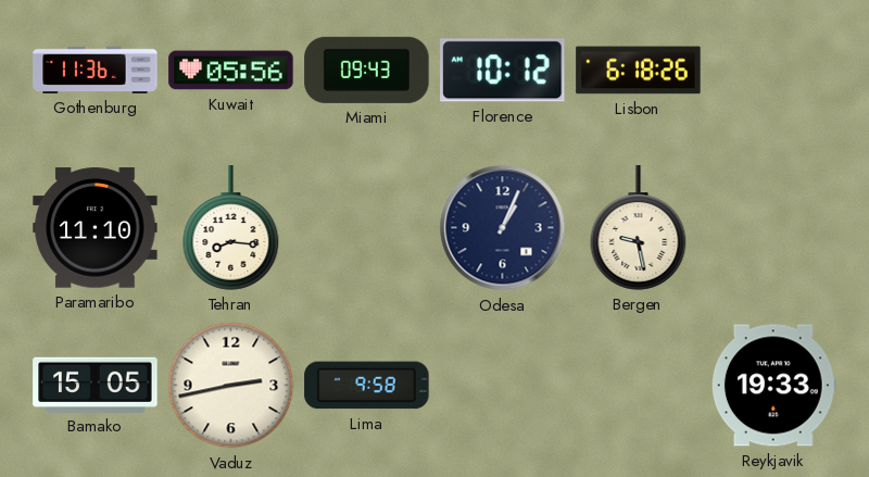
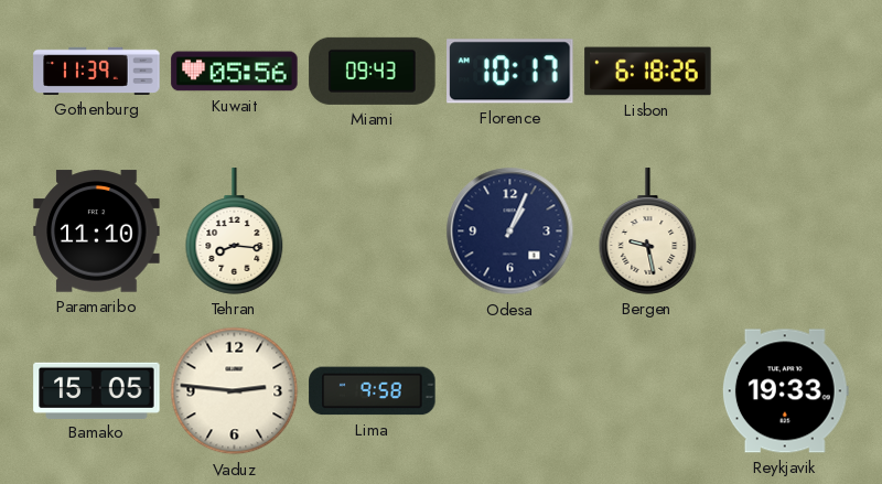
Gothenburg: 11:36 -> 11:39
Florence: 10:12 -> 10:17
Vaduz: 2:43 -> 2:46
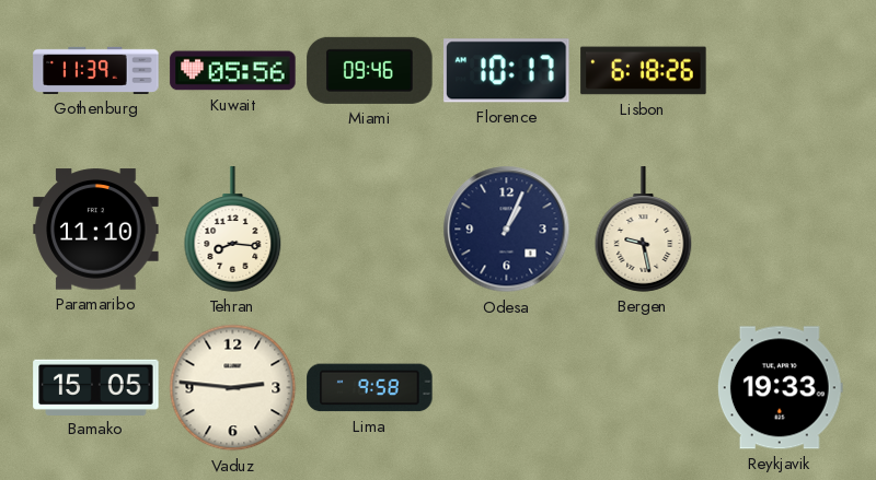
Miami: 09:43 -> 09:46
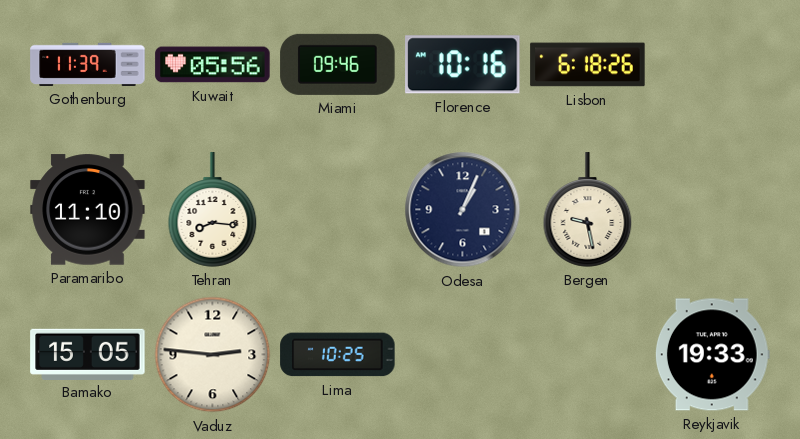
Florence: 10:17 -> 10:16
Lima: 9:58 -> 10:25
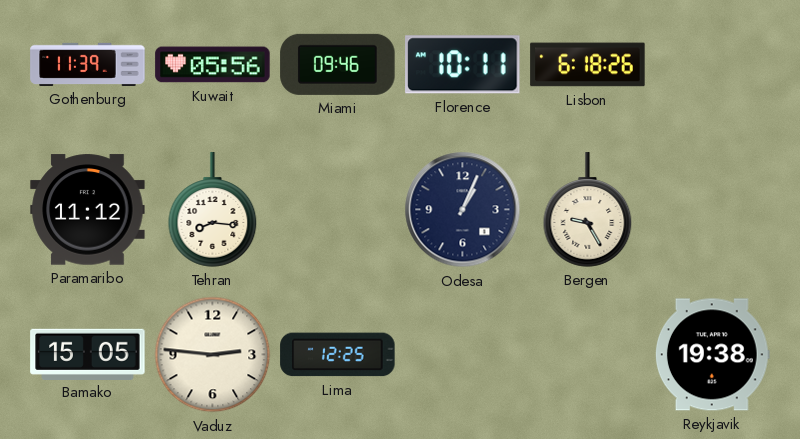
Florence: 10:16 -> 10:11
Paramaribo: 11:10 -> 11:12
Bergen: 9:28 -> 9:25
Lima: 10:25 -> 12:25
Reykjavik: 19:33 -> 19:38
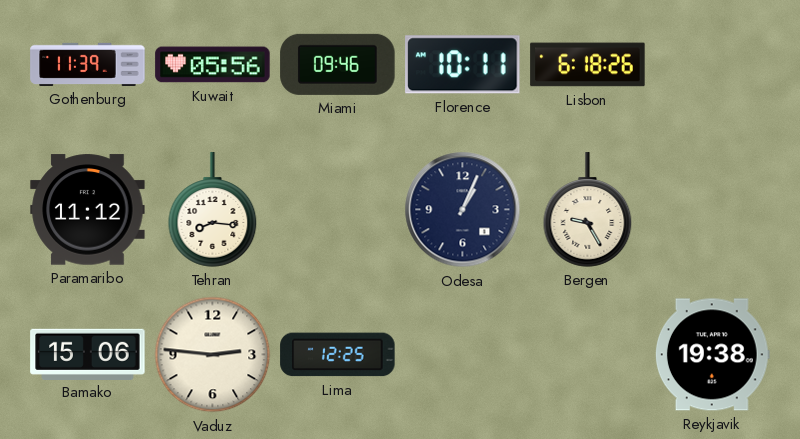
Bamako: 15:05 -> 15:06
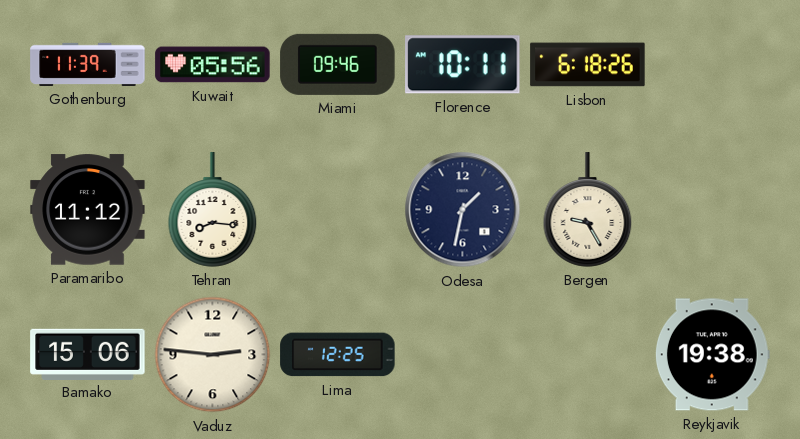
Odesa: 1:04 -> 1:32
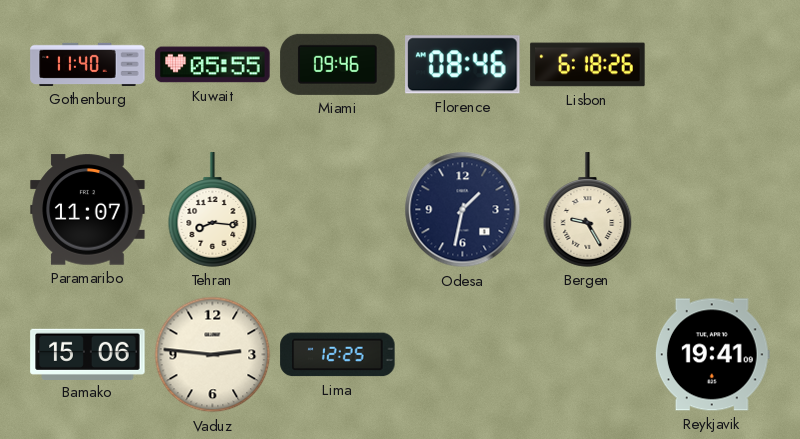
Gothenburg: 11:39 -> 11:40
Kuwait: 05:56 -> 05:55
Florence: 10:11 -> 08:46
Paramaribo: 11:12 -> 11:07
Reykjavik: 19:38 -> 19:41
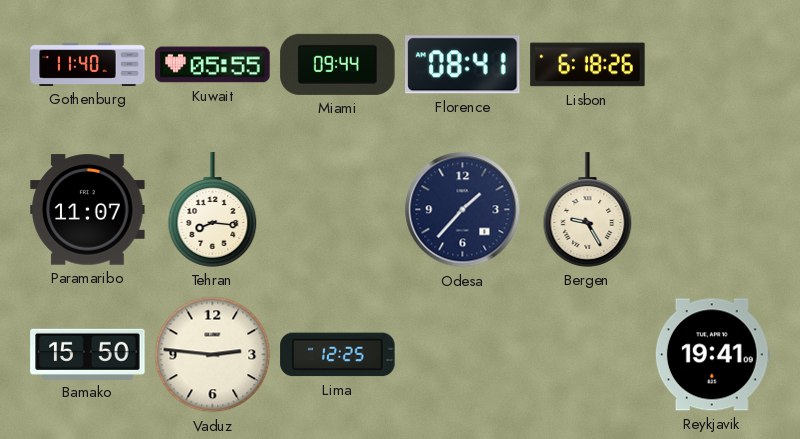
Miami: 09:46 -> 09:44
Florence: 08:46 -> 08:41
Odesa: 1:32 -> 1:37
Bamako: 15:06 -> 15:50
